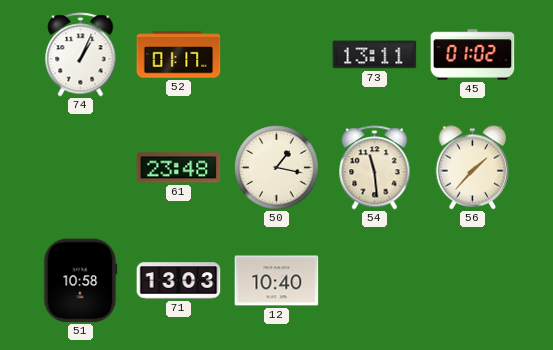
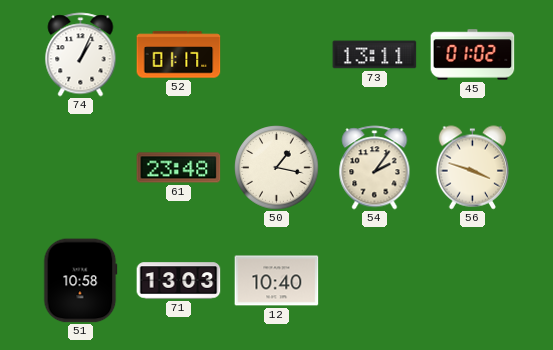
54: 11:29 -> 2:06
56: 1:37 -> 3:48
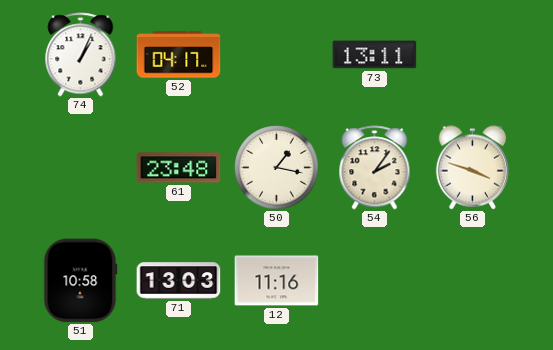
52: 01:17 -> 04:17
45: 01:02 -> none
12: 10:40 -> 11:16
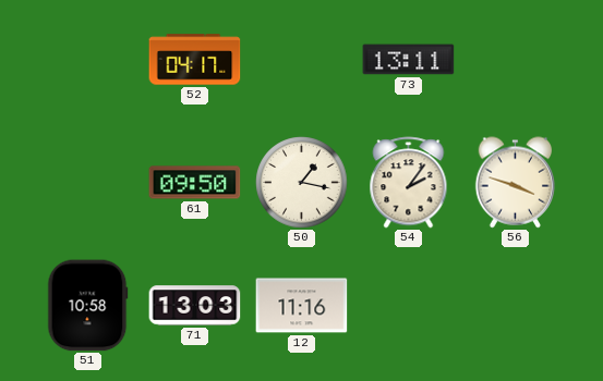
74: 1:04 -> none
61: 23:48 -> 09:50
